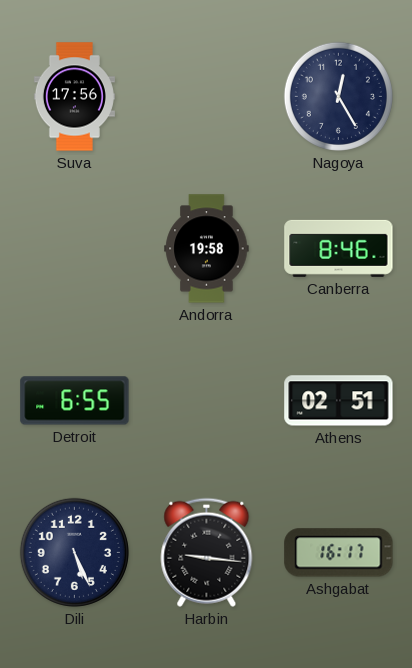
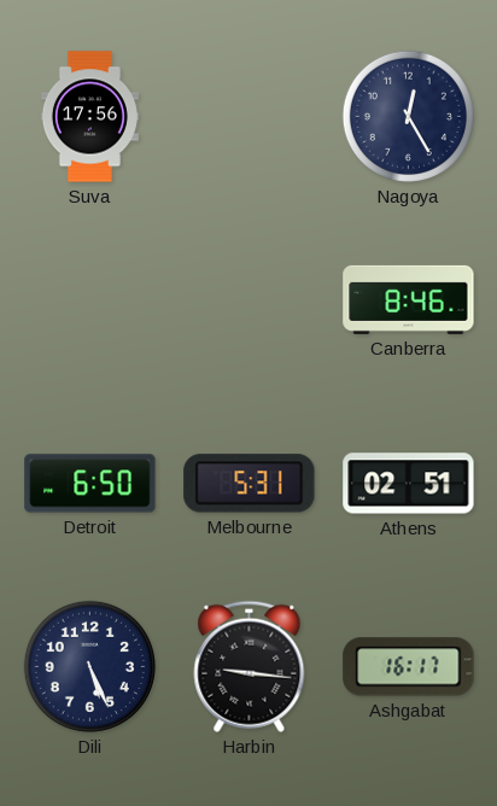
Andorra: 19:58 -> none
Detroit: 6:55 -> 6:50
Melbourne: none -> 5:31
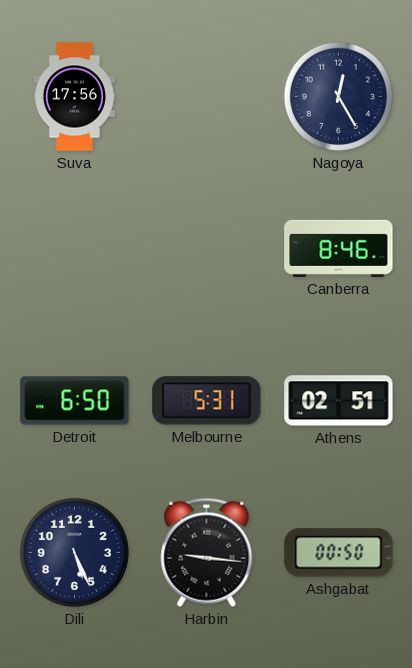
Ashgabat: 16:17 -> 00:50
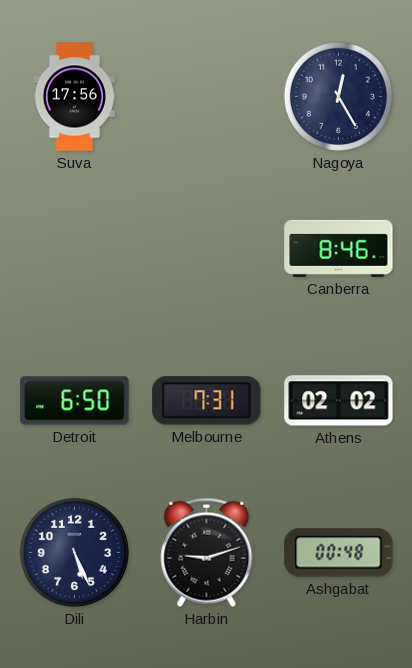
Melbourne: 5:31 -> 7:31
Athens: 02:51 -> 02:02
Harbin: 9:16 -> 9:12
Ashgabat: 00:50 -> 00:48
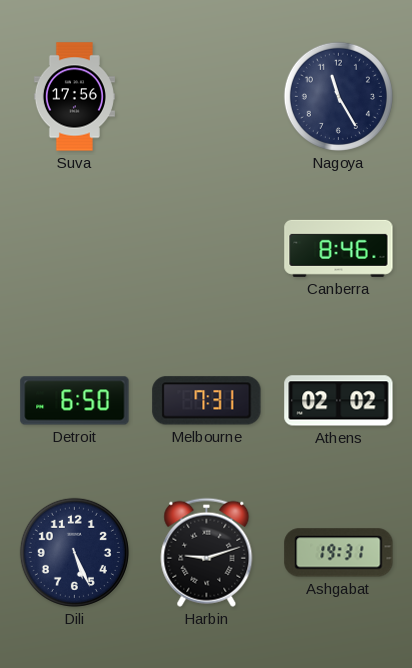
Nagoya: 12:25 -> 11:25
Ashgabat: 00:48 -> 19:31
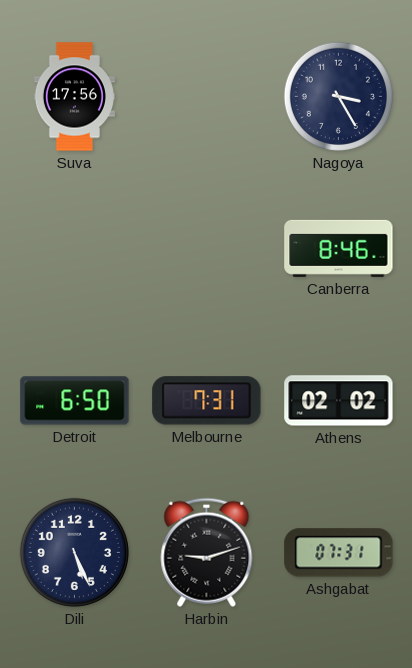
Nagoya: 11:25 -> 3:25
Ashgabat: 19:31 -> 07:31
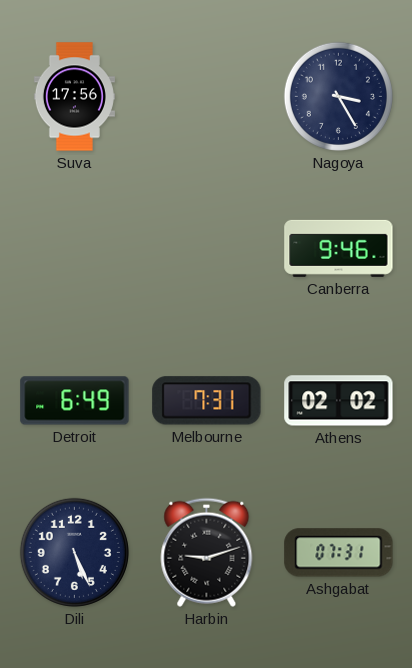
Canberra: 8:46 -> 9:46
Detroit: 6:50 -> 6:49
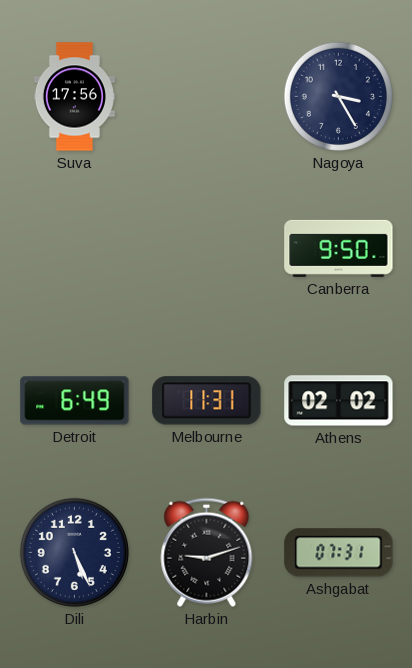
Canberra: 9:46 -> 9:50
Melbourne: 7:31 -> 11:31
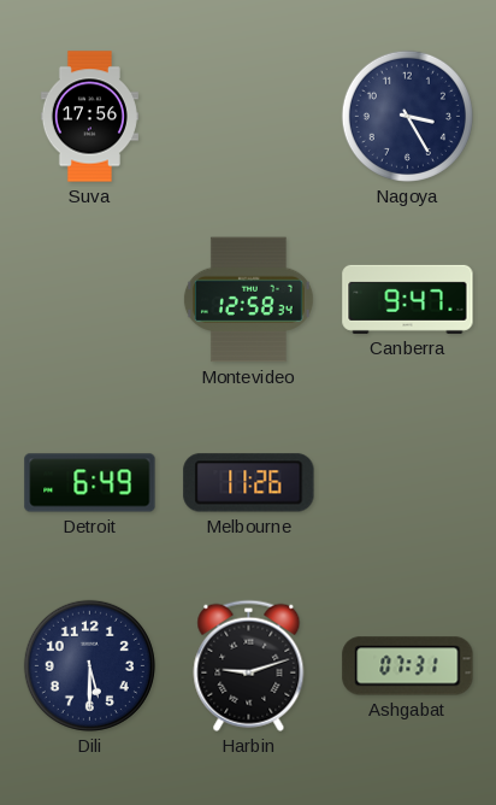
Montevideo: none -> 12:58
Canberra: 9:50 -> 9:47
Melbourne: 11:31 -> 11:26
Athens: 02:02 -> none
Dili: 5:26 -> 5:30
